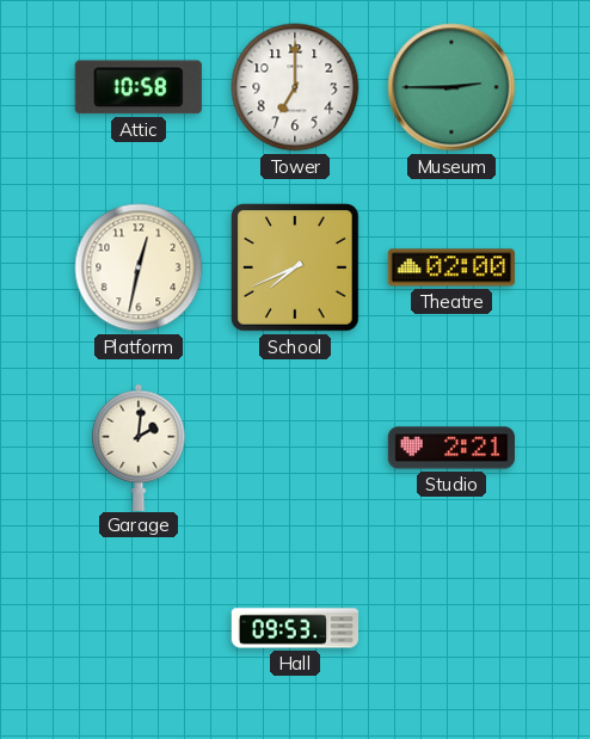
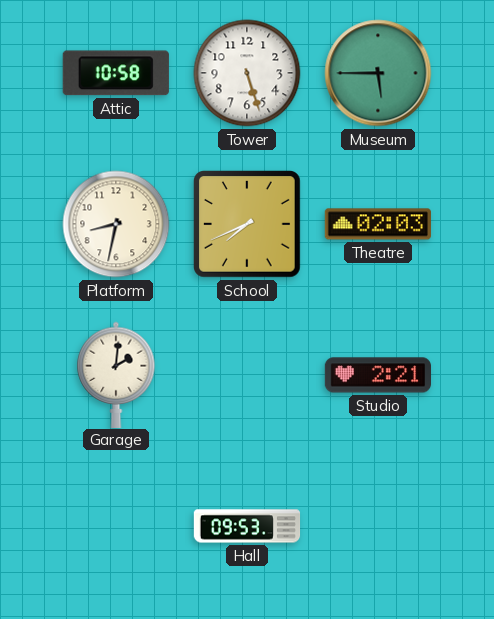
Tower: 7:00 -> 5:27
Museum: 2:45 -> 5:45
Platform: 12:32 -> 8:32
Theatre: 02:00 -> 02:03
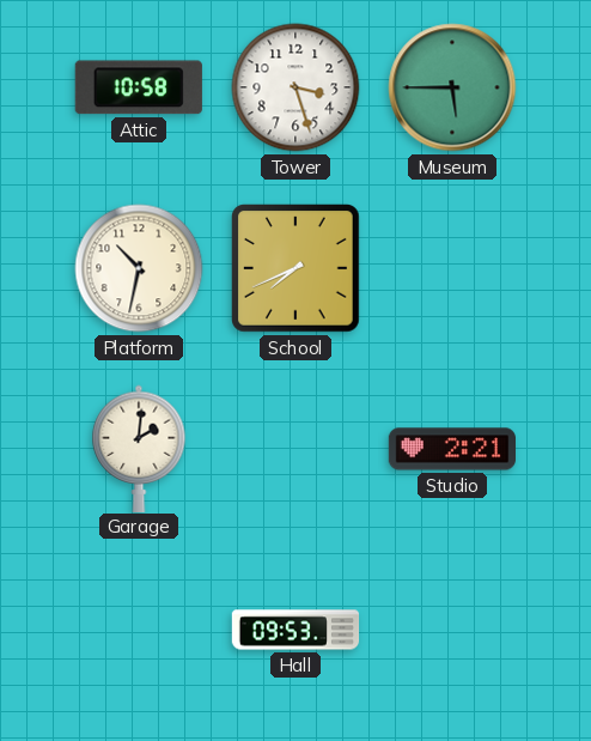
Tower: 5:27 -> 3:27
Platform: 8:32 -> 10:32
Theatre: 02:03 -> none
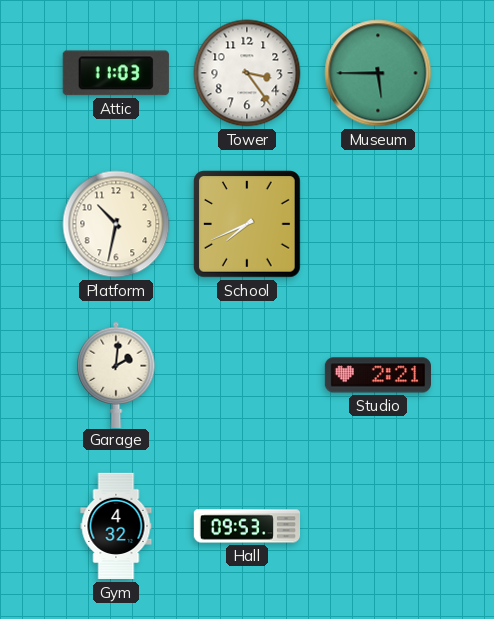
Attic: 10:58 -> 11:03
Tower: 3:27 -> 3:24
Gym: none -> 4:32
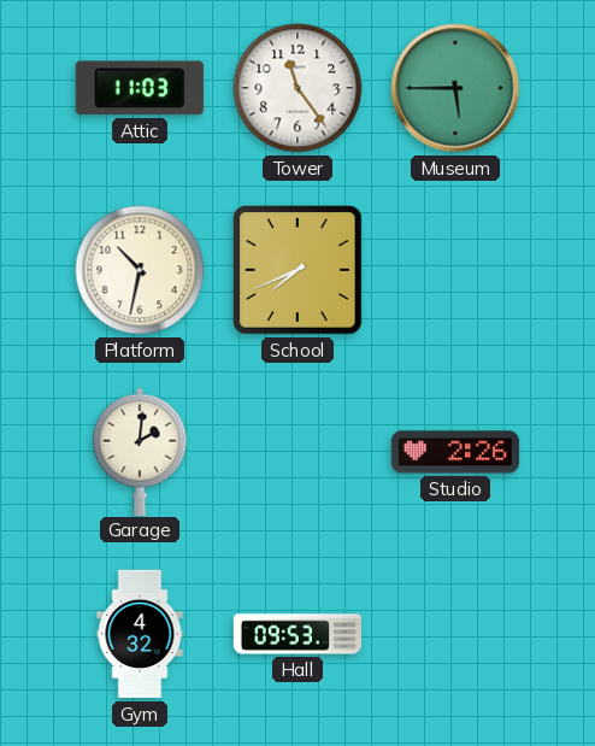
Tower: 3:24 -> 11:24
Studio: 2:21 -> 2:26
